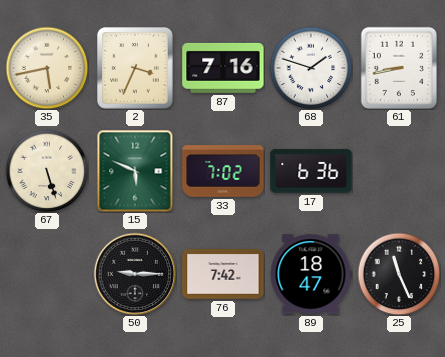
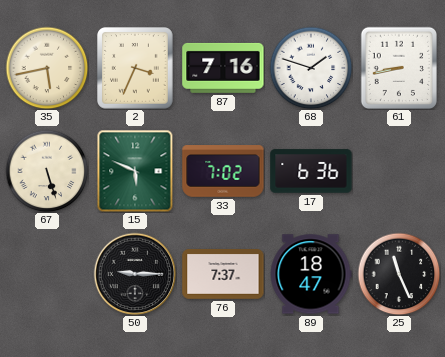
76: 7:42 -> 7:37
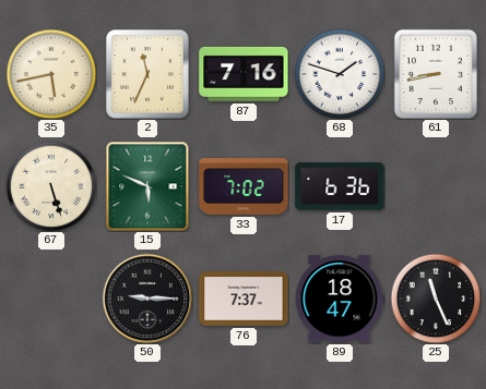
2: 3:34 -> 11:34
